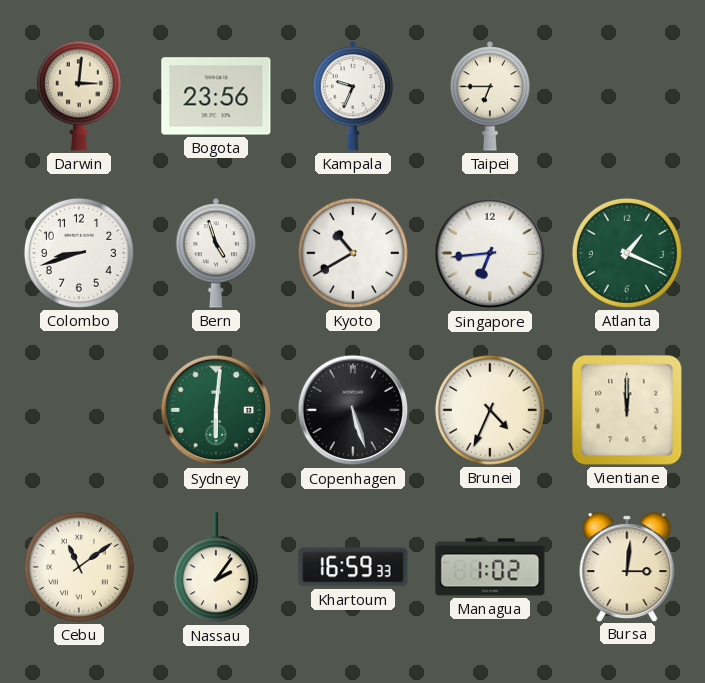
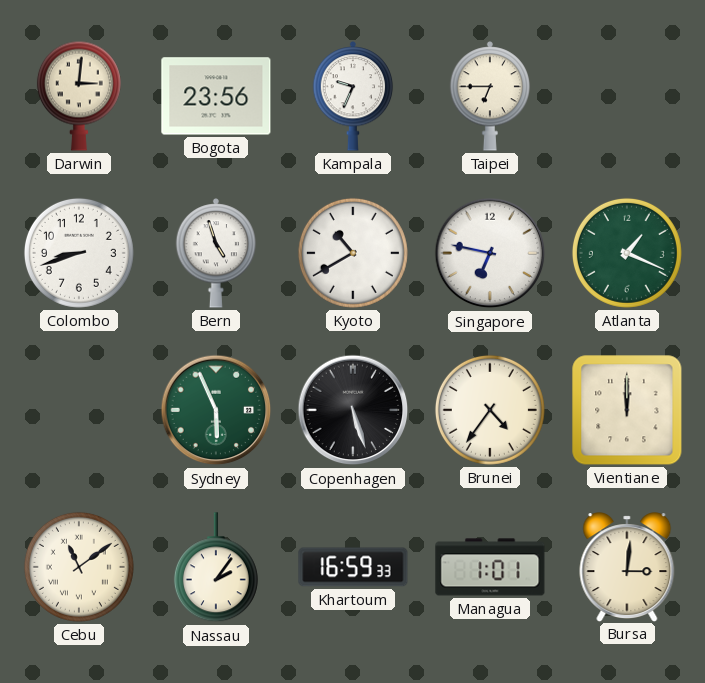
Singapore: 6:44 -> 6:47
Sydney: 6:01 -> 5:56
Brunei: 4:34 -> 4:36
Managua: 1:02 -> 1:01
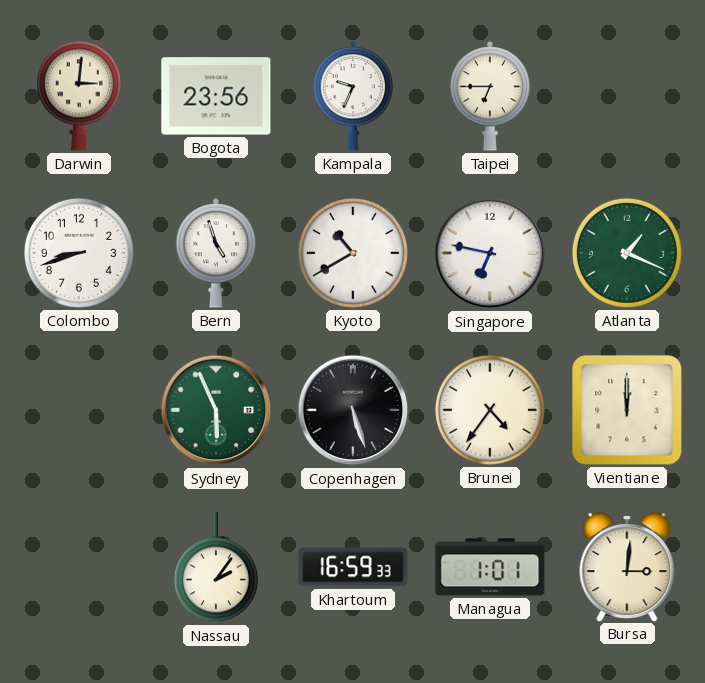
Cebu: 11:09 -> none
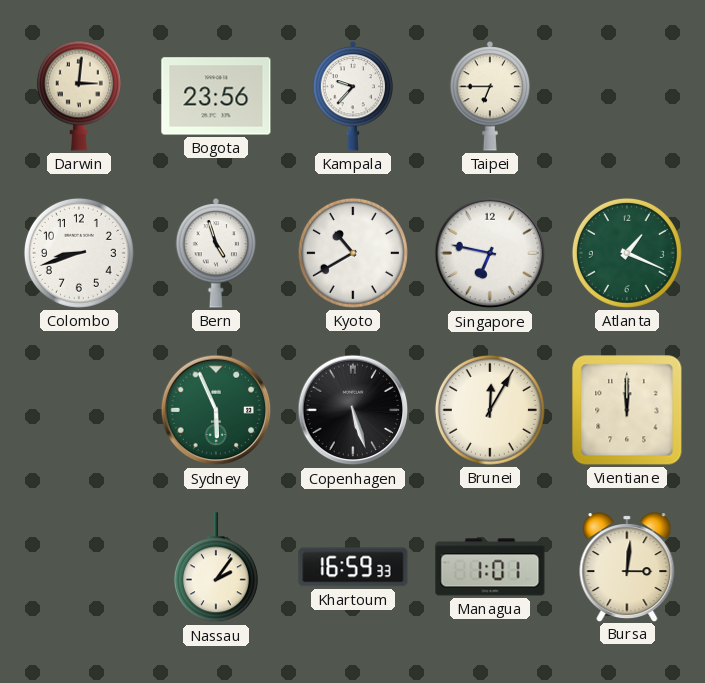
Kampala: 9:34 -> 9:37
Brunei: 4:36 -> 12:05
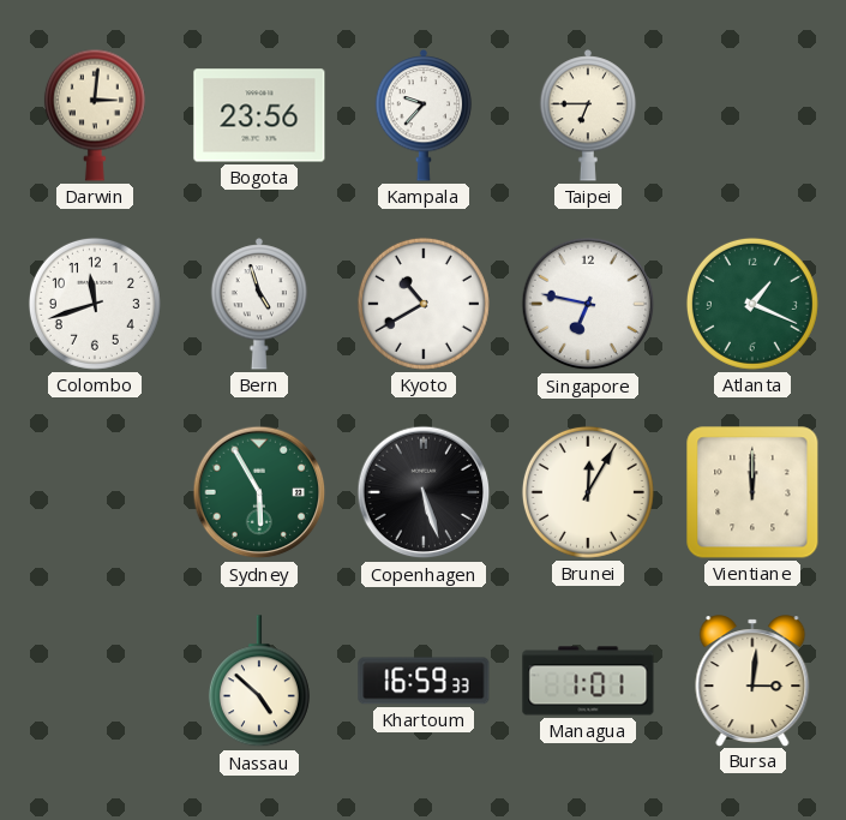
Colombo: 8:42 -> 11:42
Sydney: 5:56 -> 5:55
Nassau: 2:06 -> 4:52
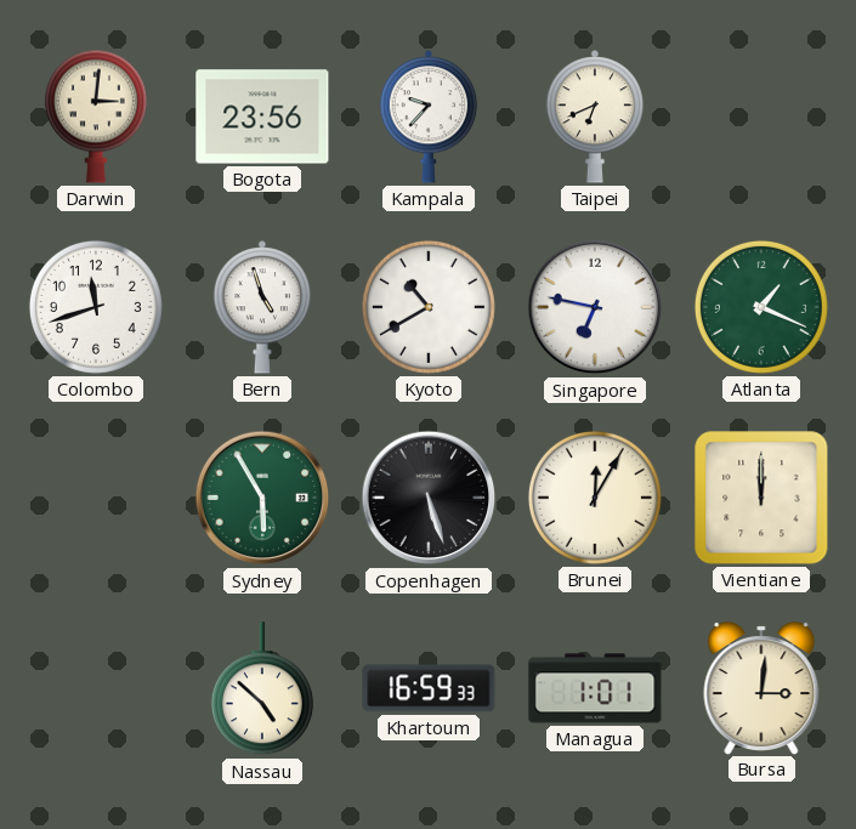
Taipei: 6:45 -> 6:41
